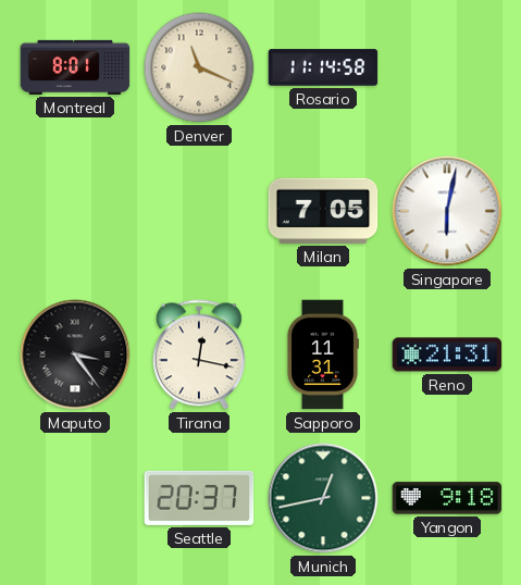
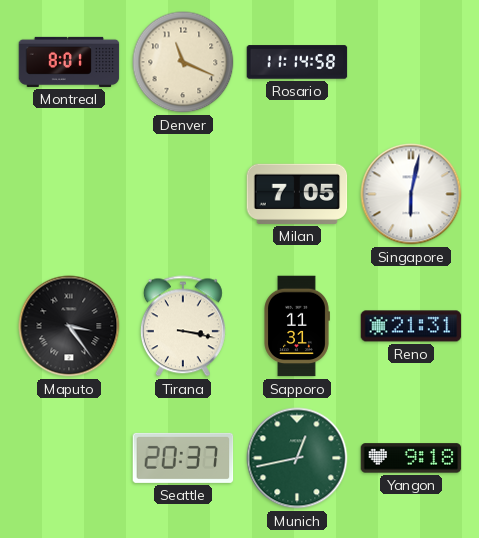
Tirana: 12:17 -> 3:17
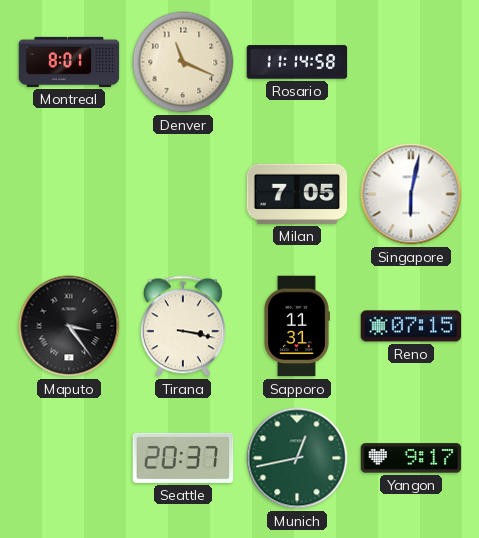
Reno: 21:31 -> 07:15
Yangon: 9:18 -> 9:17
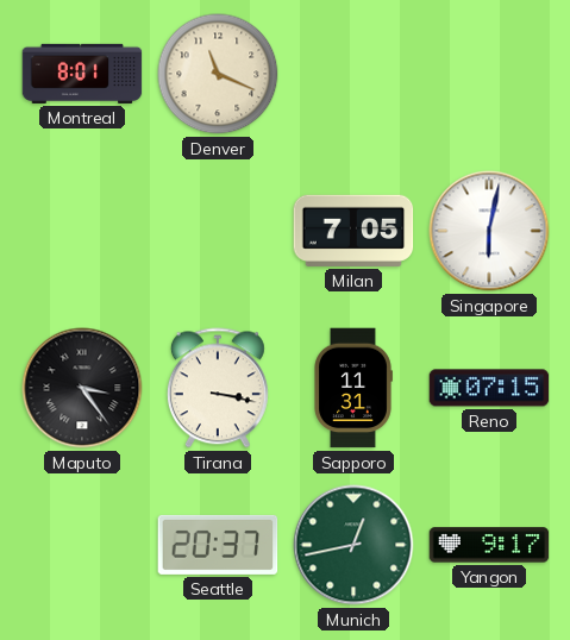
Rosario: 11:14 -> none
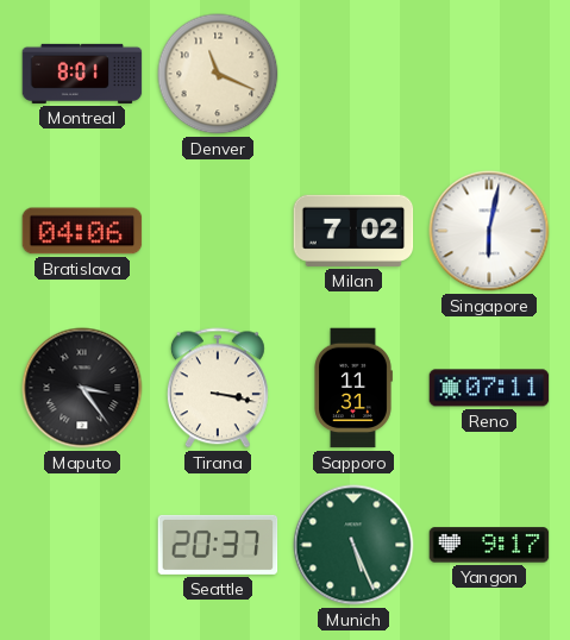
Bratislava: none -> 04:06
Milan: 7:05 -> 7:02
Reno: 07:15 -> 07:11
Munich: 12:43 -> 5:26
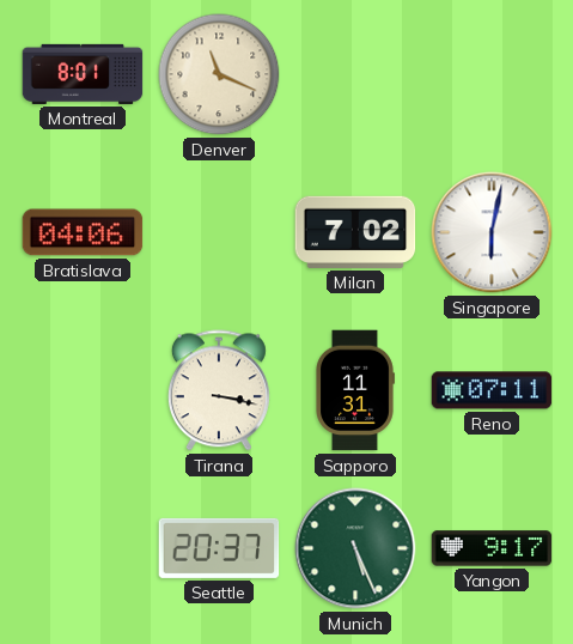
Maputo: 3:24 -> none
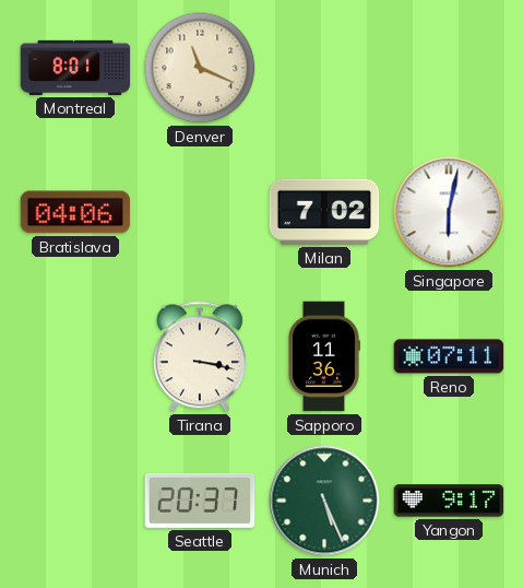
Sapporo: 11:31 -> 11:36
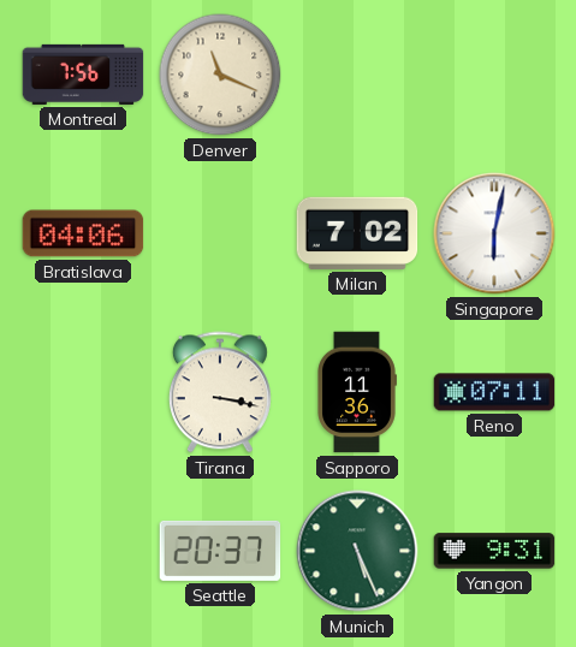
Montreal: 8:01 -> 7:56
Yangon: 9:17 -> 9:31
